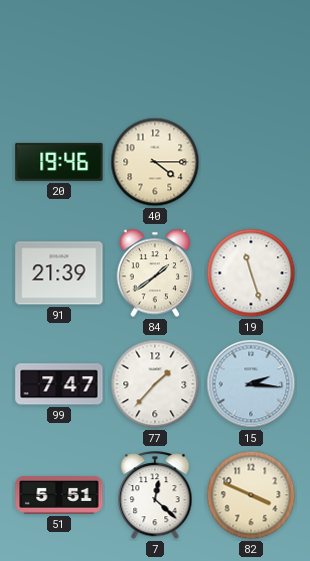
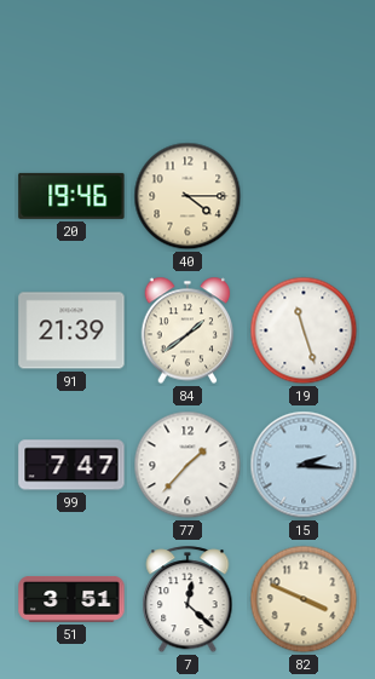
51: 5:51 -> 3:51
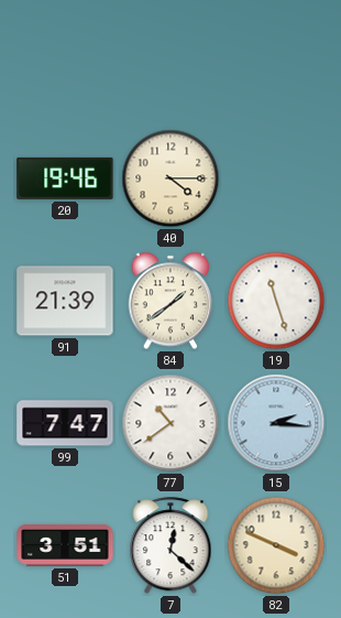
77: 1:37 -> 10:39
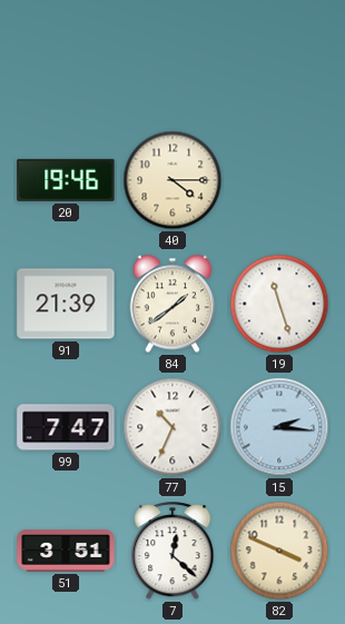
77: 10:39 -> 10:34
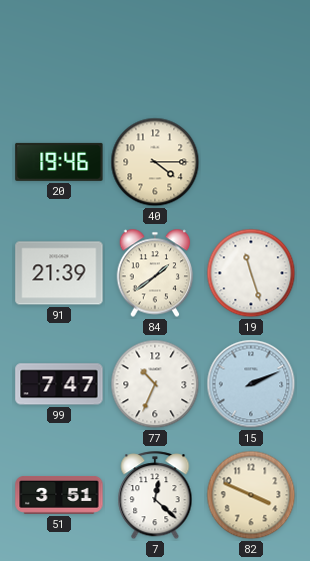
15: 2:16 -> 2:11
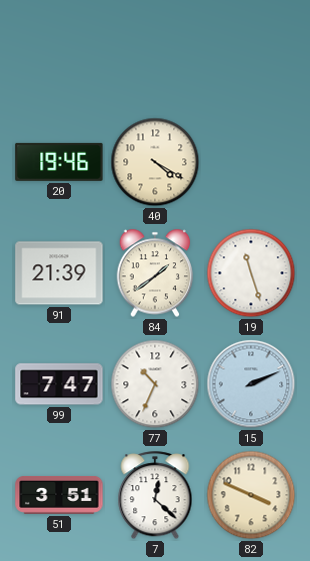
40: 4:15 -> 4:20
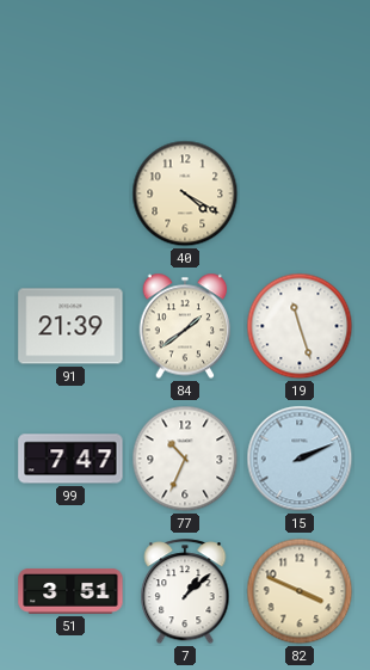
20: 19:46 -> none
7: 12:22 -> 1:08
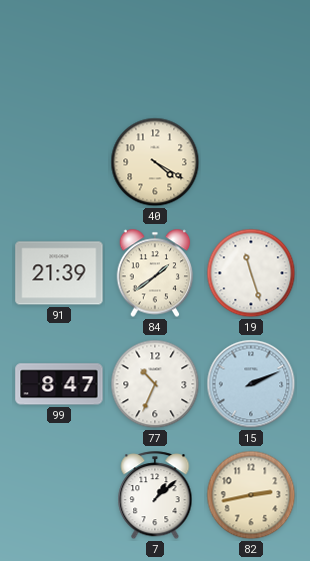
99: 7:47 -> 8:47
51: 3:51 -> none
82: 3:49 -> 2:43
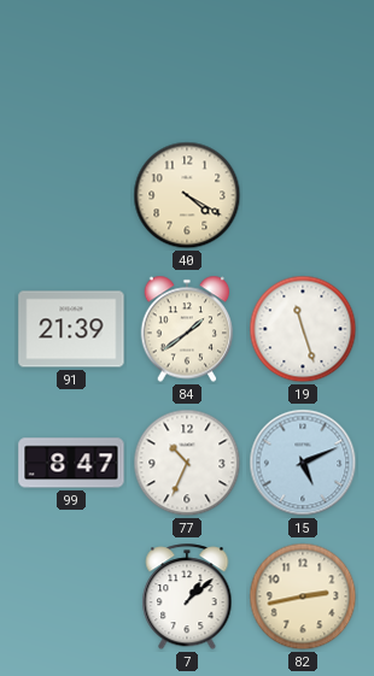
15: 2:11 -> 5:11
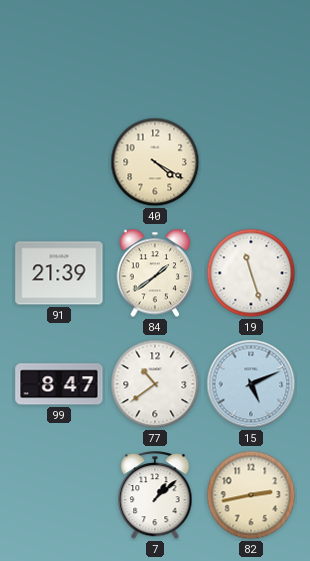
77: 10:34 -> 10:39
